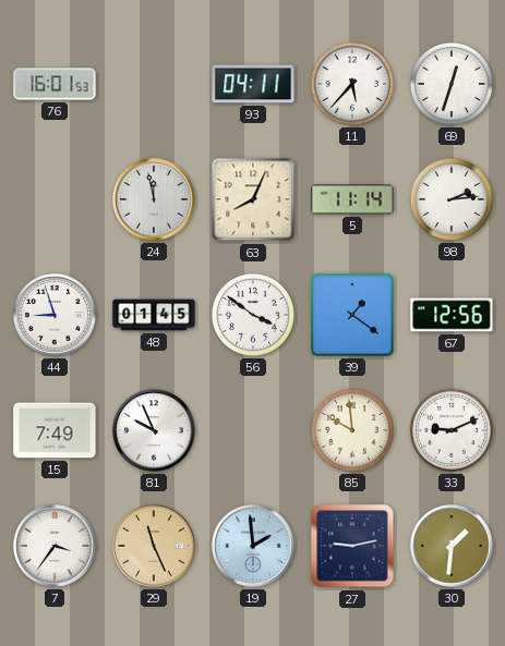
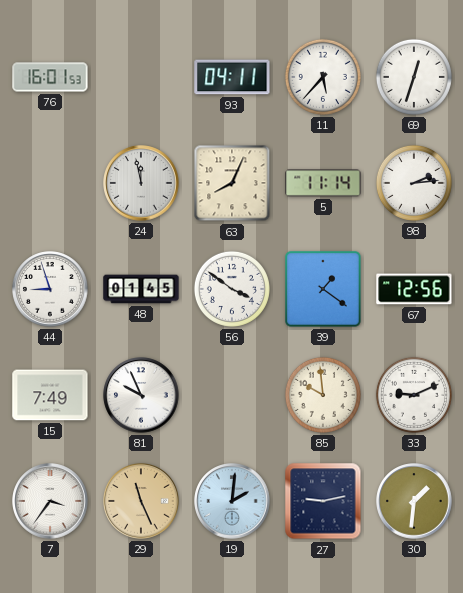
19: 1:59 -> 2:01
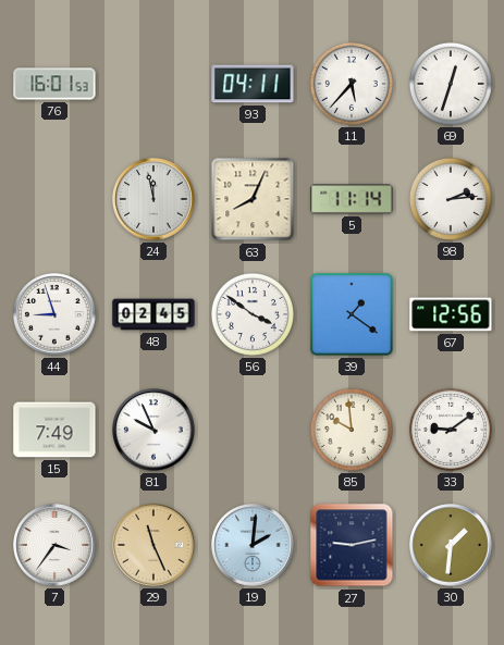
48: 01:45 -> 02:45
33: 9:11 -> 9:09
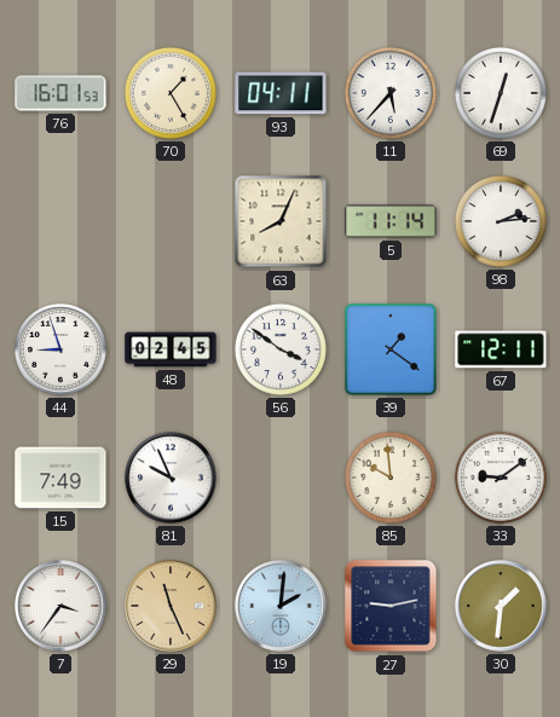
70: none -> 1:25
24: 11:58 -> none
67: 12:56 -> 12:11
